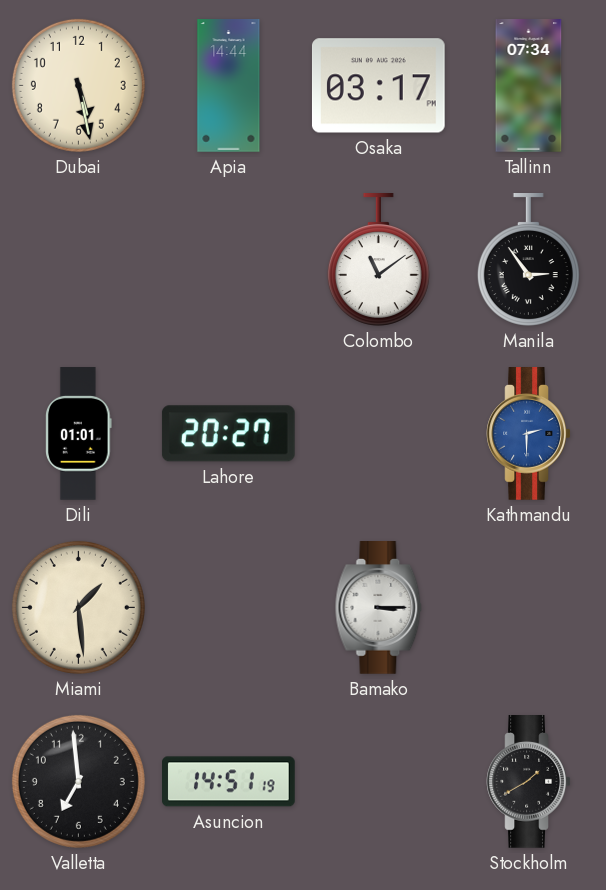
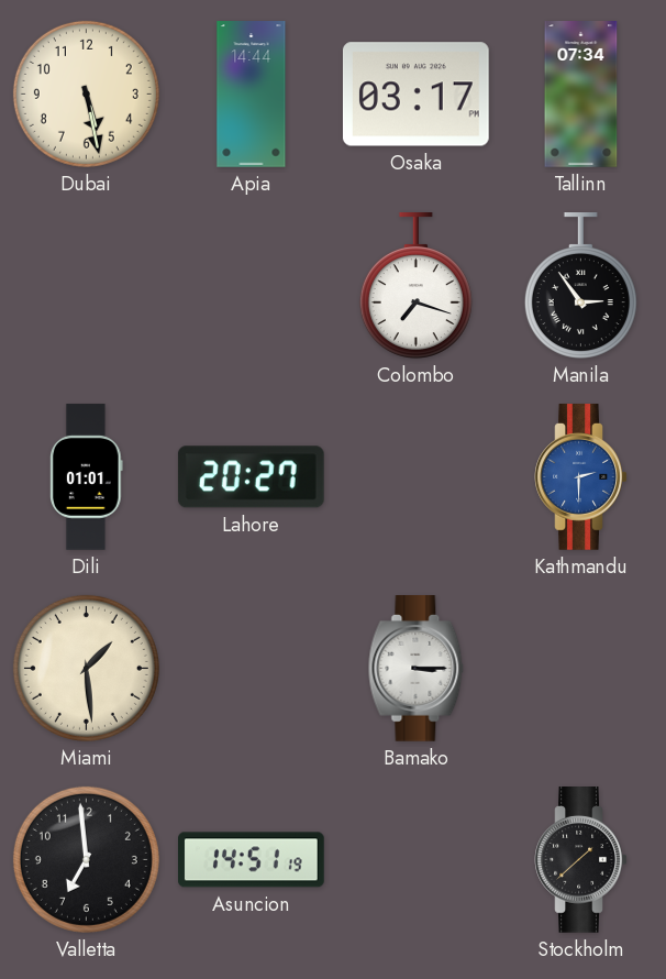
Colombo: 11:09 -> 7:18
Stockholm: 1:40 -> 1:38
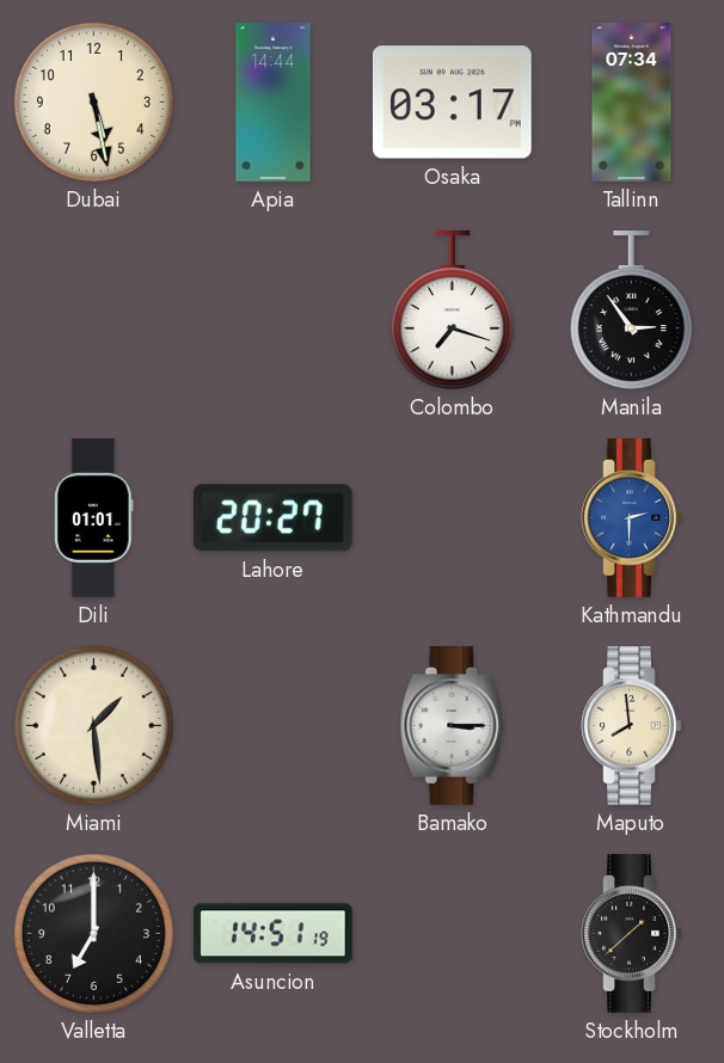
Maputo: none -> 7:59
Valletta: 6:59 -> 7:00
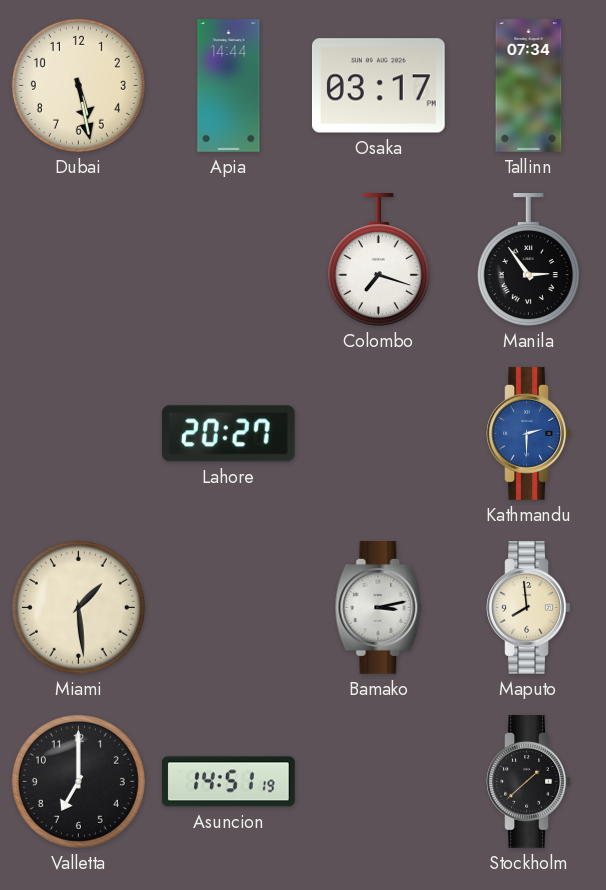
Dili: 01:01 -> none
Bamako: 3:15 -> 3:13
